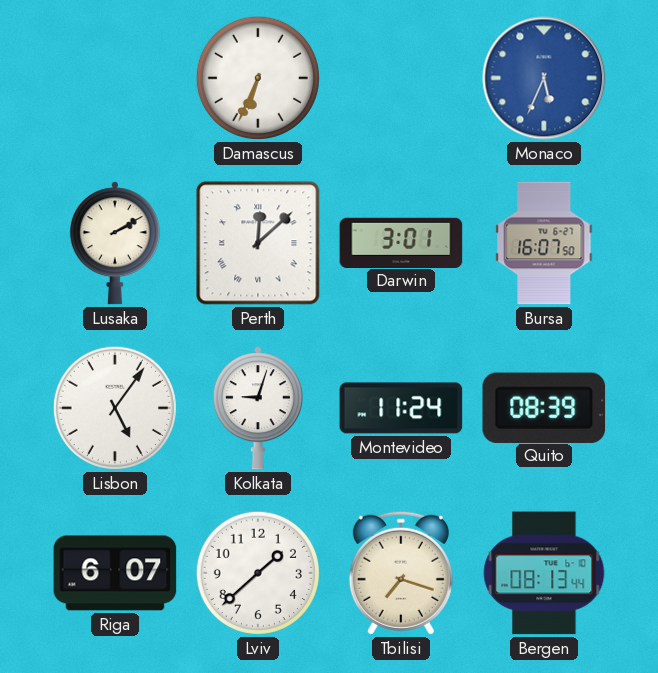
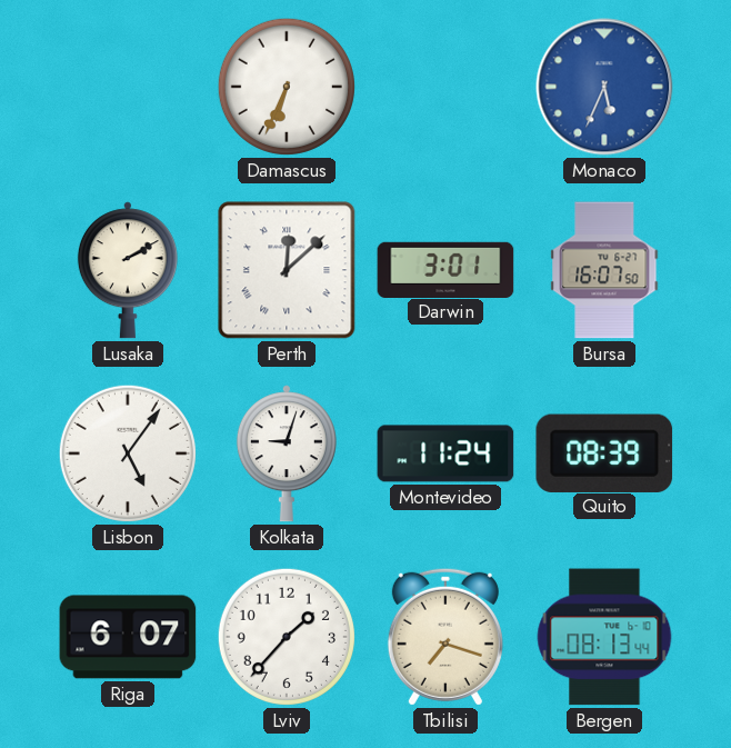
Lviv: 1:38 -> 1:37
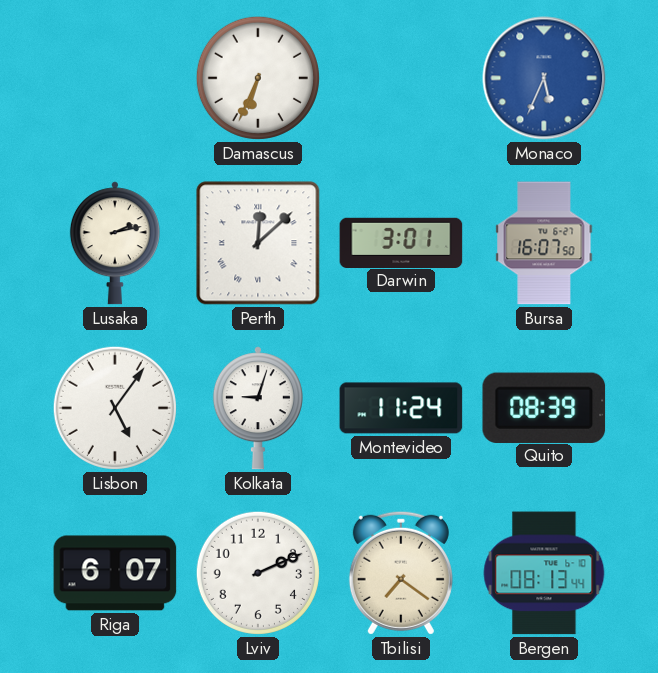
Lusaka: 2:10 -> 2:13
Lviv: 1:37 -> 2:11
Tbilisi: 7:18 -> 7:21
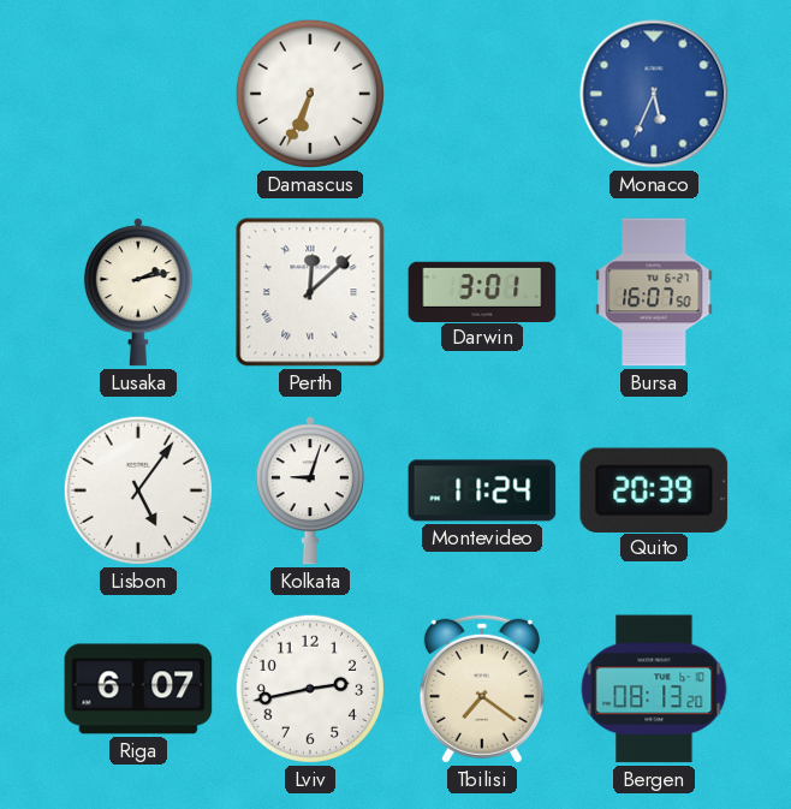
Quito: 08:39 -> 20:39
Lviv: 2:11 -> 2:43
Bergen: 08:13:44 -> 08:13:20
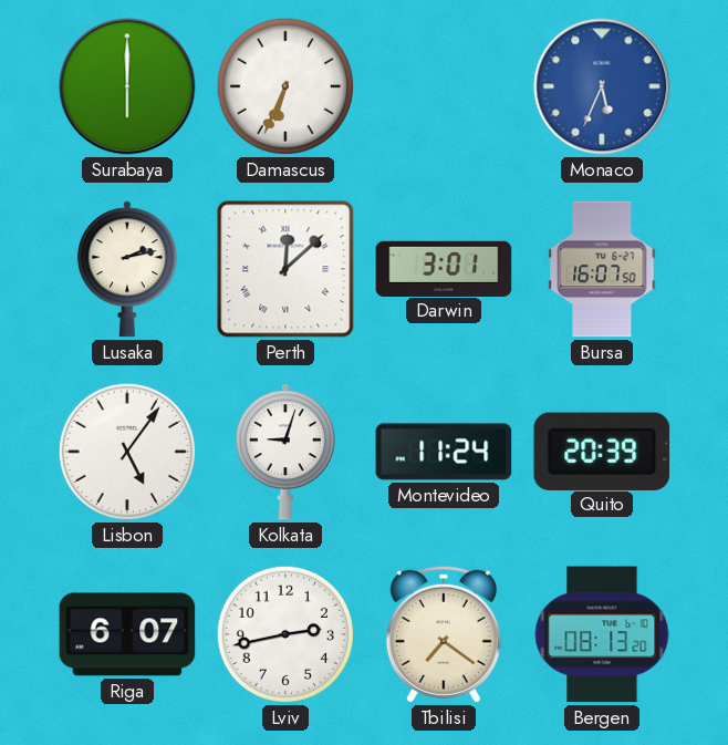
Surabaya: none -> 6:00
